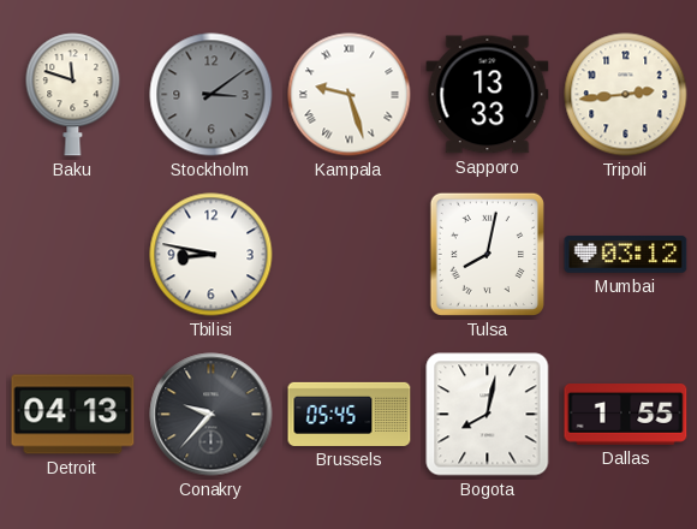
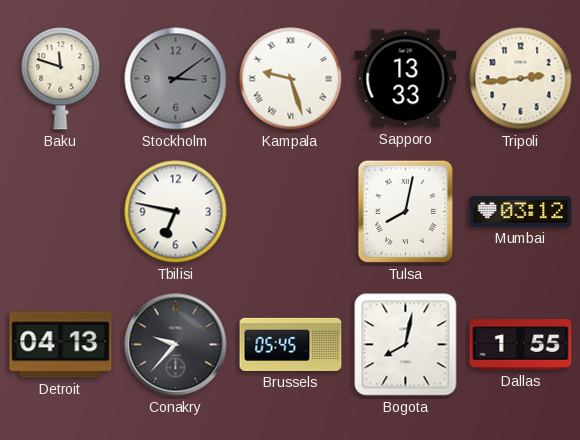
Tbilisi: 8:47 -> 6:47
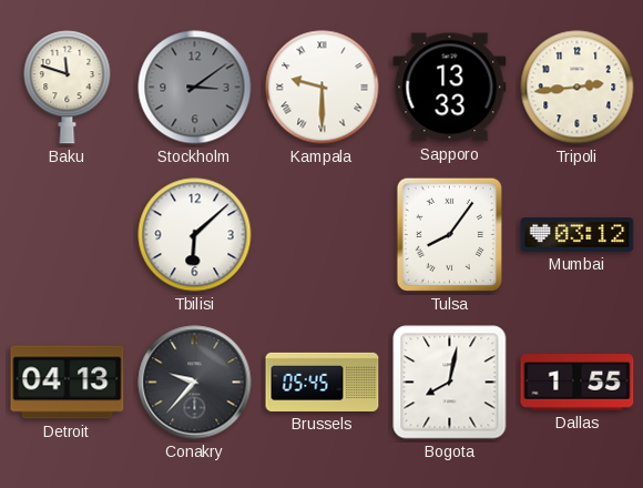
Kampala: 9:27 -> 9:30
Tbilisi: 6:47 -> 6:08
Tulsa: 8:02 -> 8:06
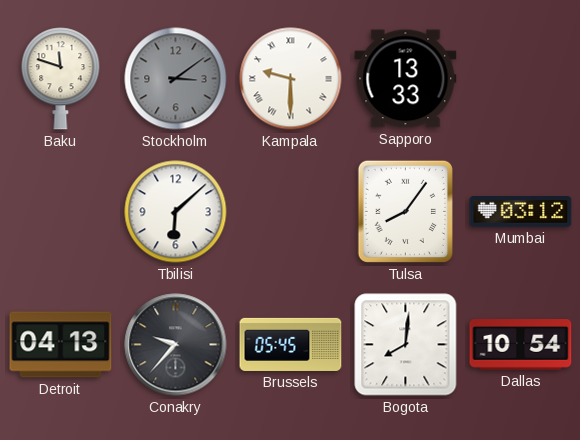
Tripoli: 2:44 -> none
Bogota: 8:02 -> 8:01
Dallas: 1:55 -> 10:54
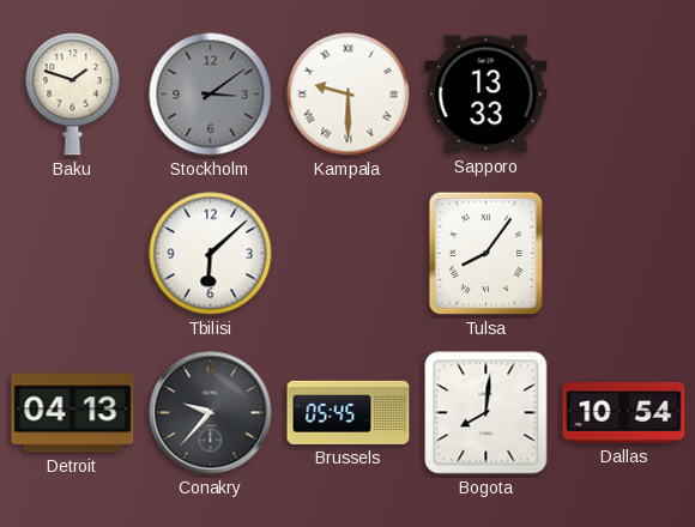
Baku: 11:48 -> 1:48
Mumbai: 03:12 -> none
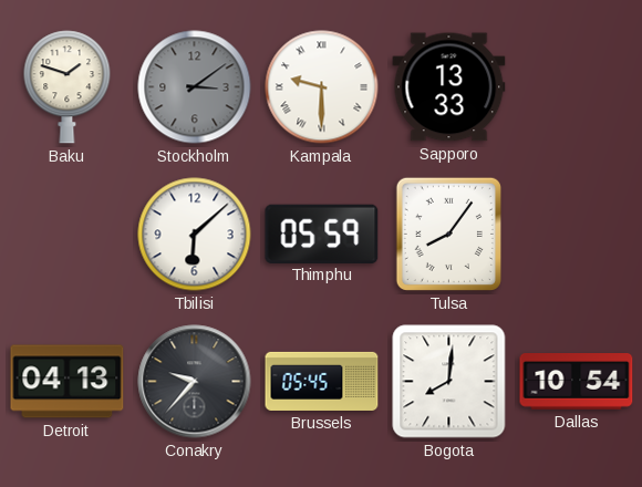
Thimphu: none -> 05:59
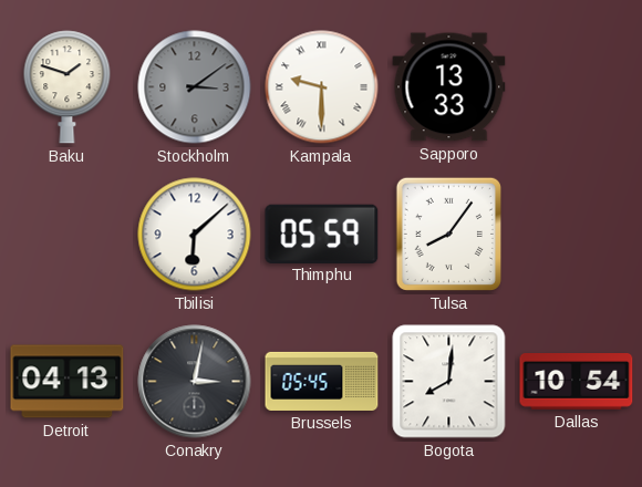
Conakry: 9:37 -> 3:02
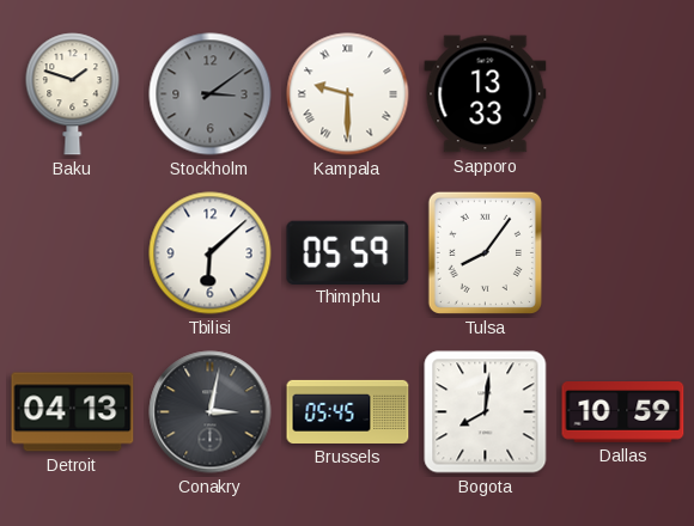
Dallas: 10:54 -> 10:59
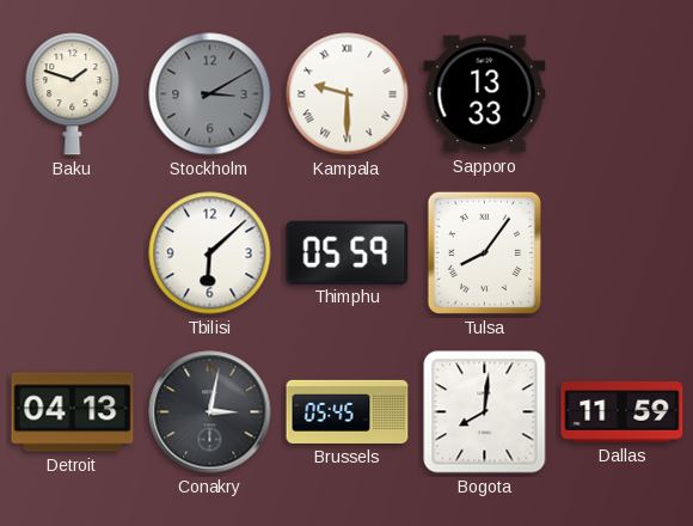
Stockholm: 3:09 -> 3:10
Dallas: 10:59 -> 11:59
